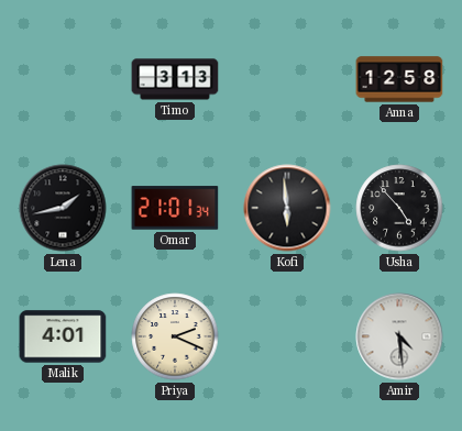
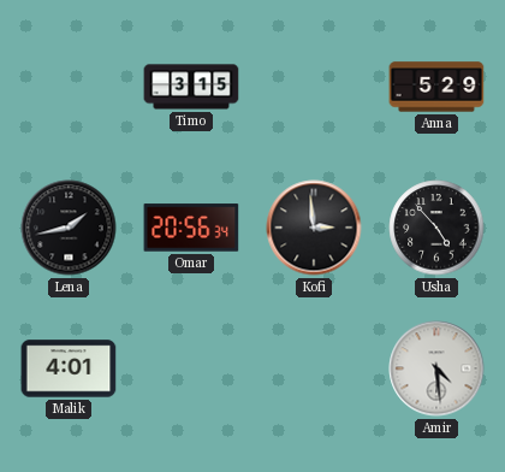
Timo: 3:13 -> 3:15
Anna: 12:58 -> 5:29
Omar: 21:01 -> 20:56
Kofi: 5:59 -> 2:59
Priya: 2:19 -> none
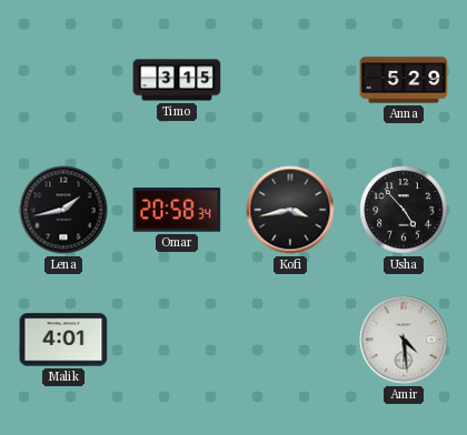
Omar: 20:56 -> 20:58
Kofi: 2:59 -> 3:43
